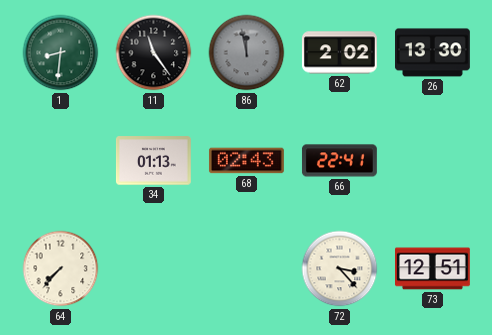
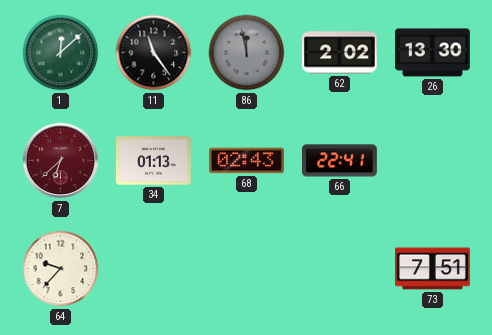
1: 8:31 -> 12:08
7: none -> 6:38
64: 7:37 -> 9:37
72: 3:23 -> none
73: 12:51 -> 7:51
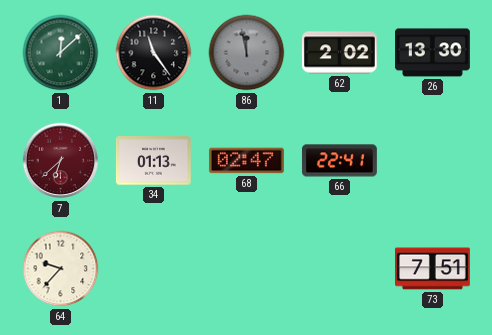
68: 02:43 -> 02:47
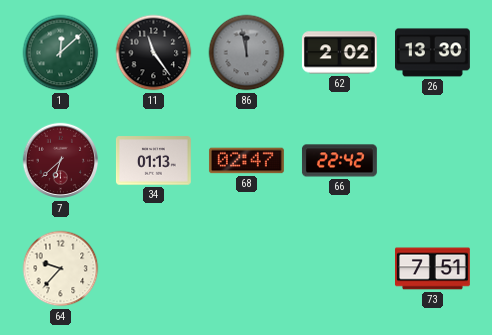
66: 22:41 -> 22:42
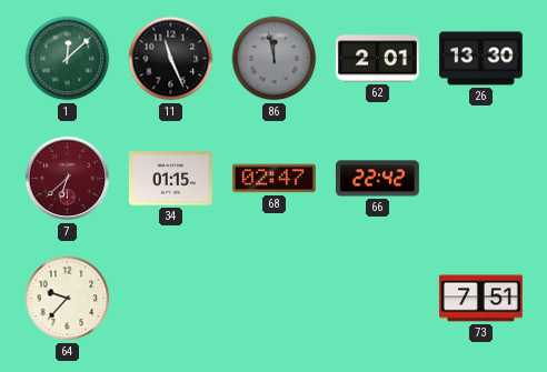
11: 11:24 -> 11:26
62: 2:02 -> 2:01
34: 01:13 -> 01:15
